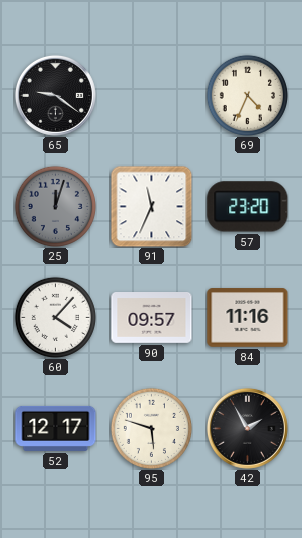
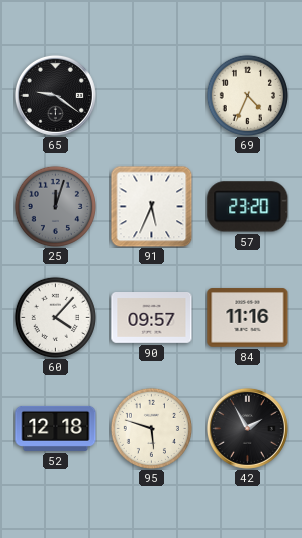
91: 11:34 -> 5:34
52: 12:17 -> 12:18
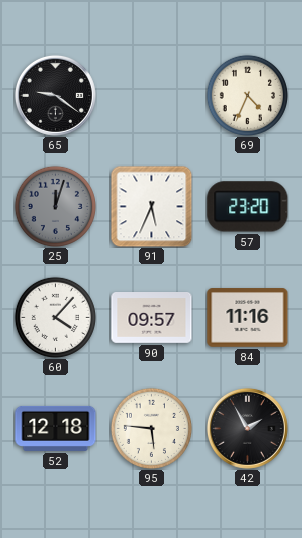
95: 5:48 -> 5:46
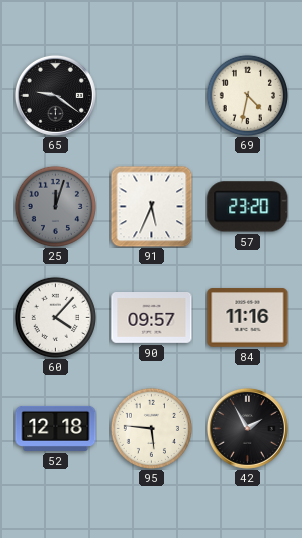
69: 4:34 -> 4:32
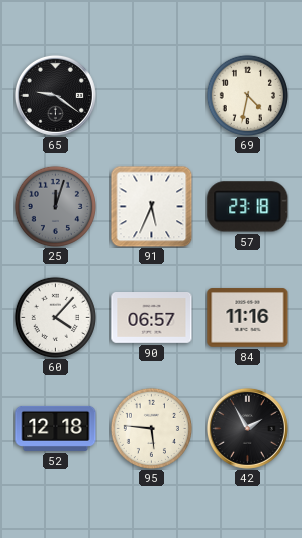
57: 23:20 -> 23:18
90: 09:57 -> 06:57
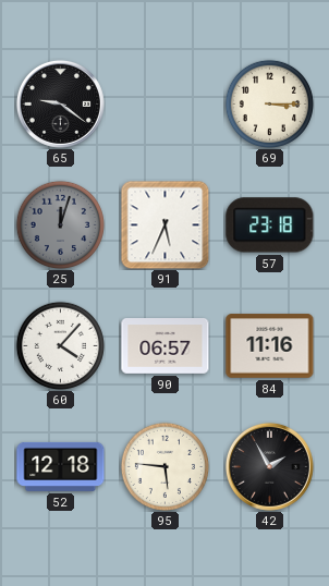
69: 4:32 -> 3:15
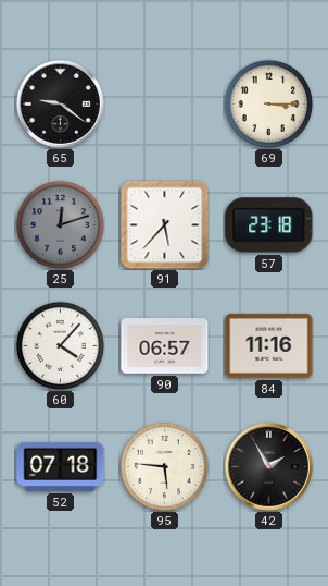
25: 12:03 -> 12:12
91: 5:34 -> 5:37
52: 12:18 -> 07:18
